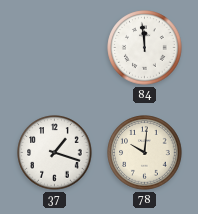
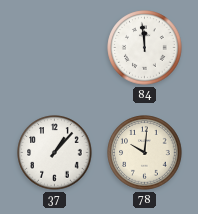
37: 1:18 -> 1:07
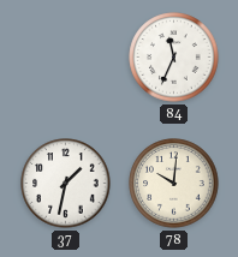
84: 11:59 -> 11:34
37: 1:07 -> 1:32
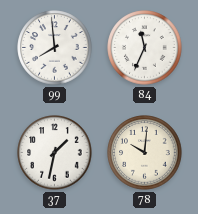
99: none -> 7:59
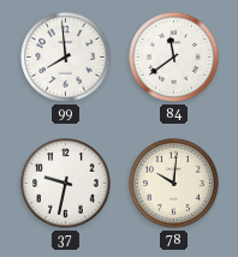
84: 11:34 -> 11:39
37: 1:32 -> 9:32
